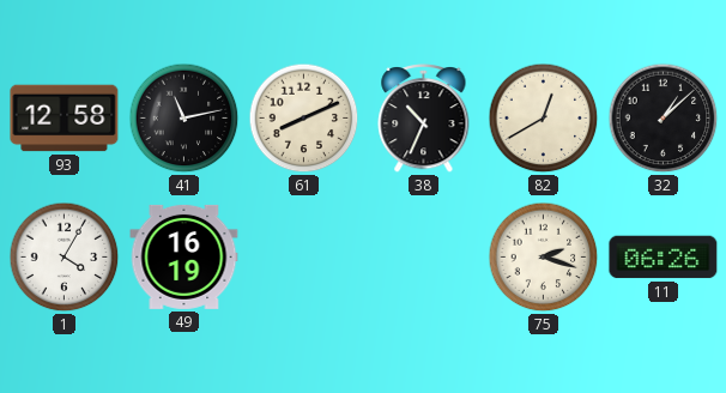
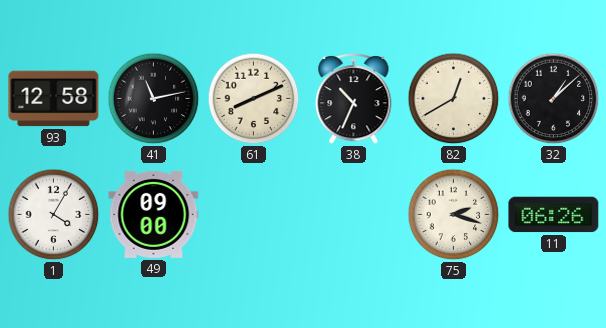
49: 16:19 -> 09:00
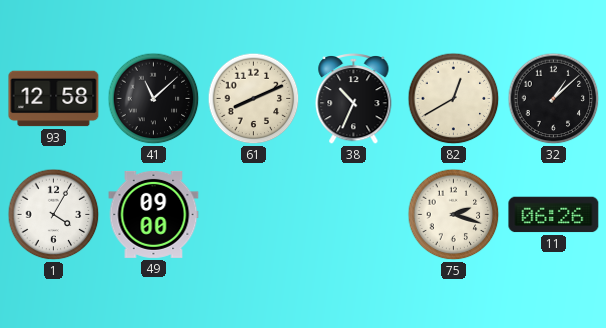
41: 11:13 -> 11:08
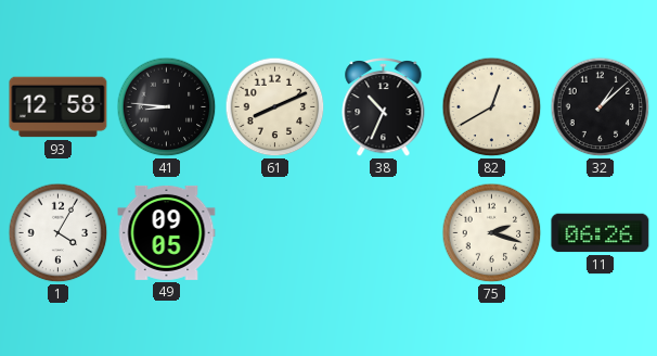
41: 11:08 -> 8:46
49: 09:00 -> 09:05
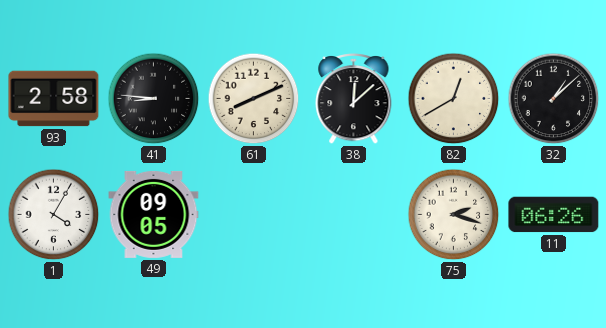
93: 12:58 -> 2:58
38: 10:34 -> 12:08
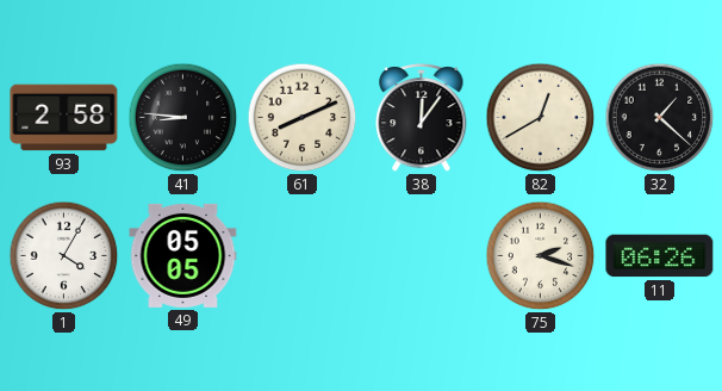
38: 12:08 -> 12:06
32: 1:08 -> 1:22
49: 09:05 -> 05:05
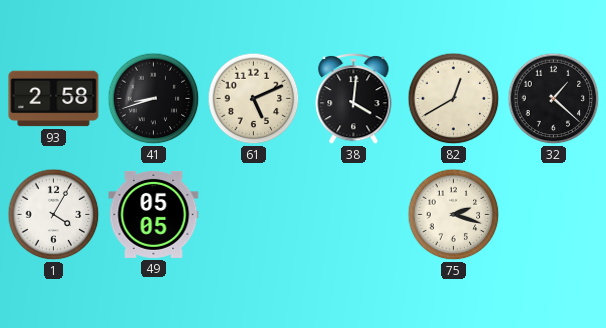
41: 8:46 -> 8:42
61: 8:11 -> 5:11
38: 12:06 -> 4:01
11: 06:26 -> none
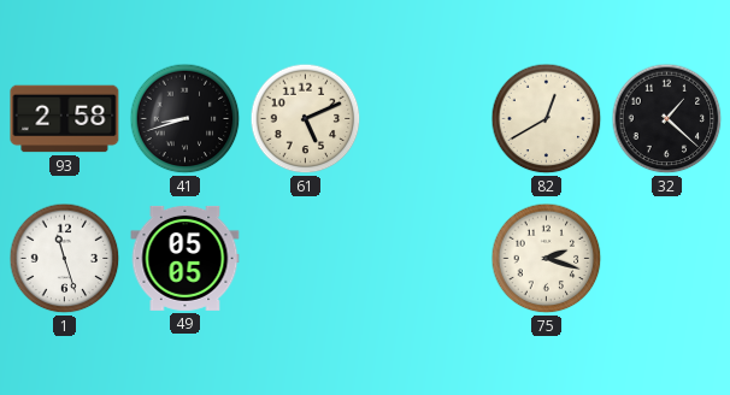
38: 4:01 -> none
1: 4:05 -> 11:27
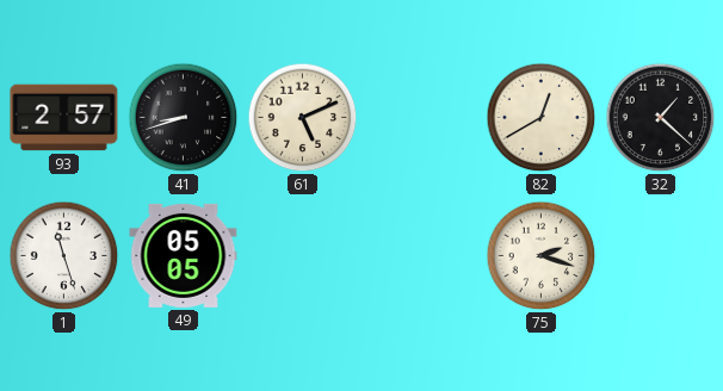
93: 2:58 -> 2:57
